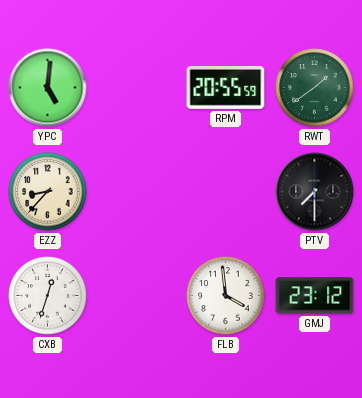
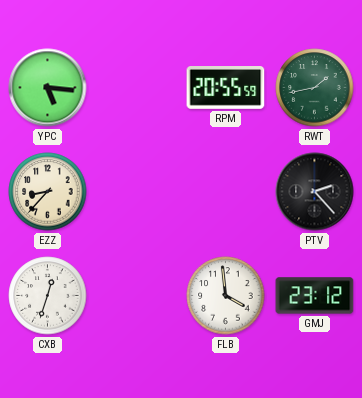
YPC: 5:01 -> 5:16
RWT: 1:39 -> 1:43
PTV: 7:30 -> 2:23
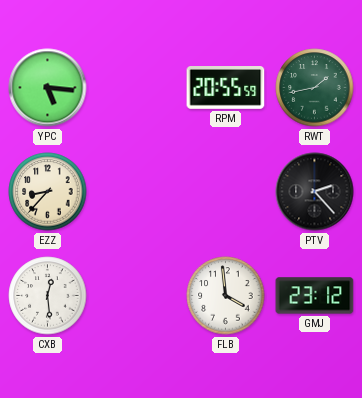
CXB: 12:33 -> 12:29
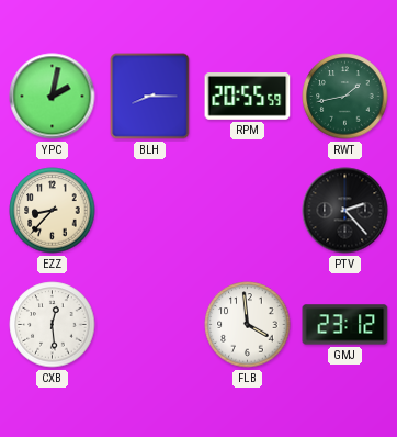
YPC: 5:16 -> 2:02
BLH: none -> 8:15
